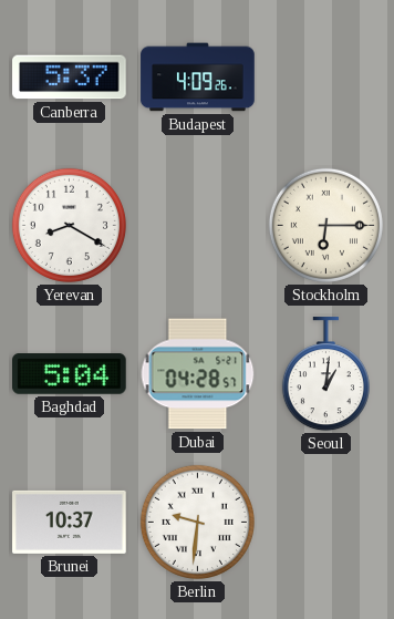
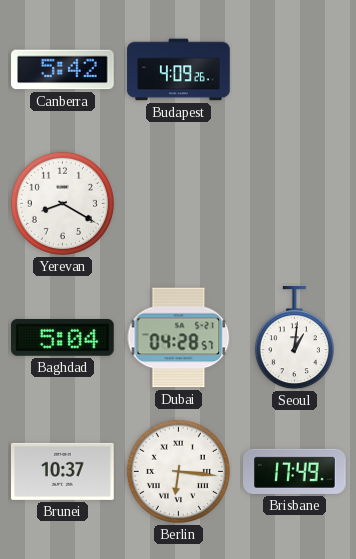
Canberra: 5:37 -> 5:42
Stockholm: 6:15 -> none
Berlin: 9:31 -> 6:16
Brisbane: none -> 17:49
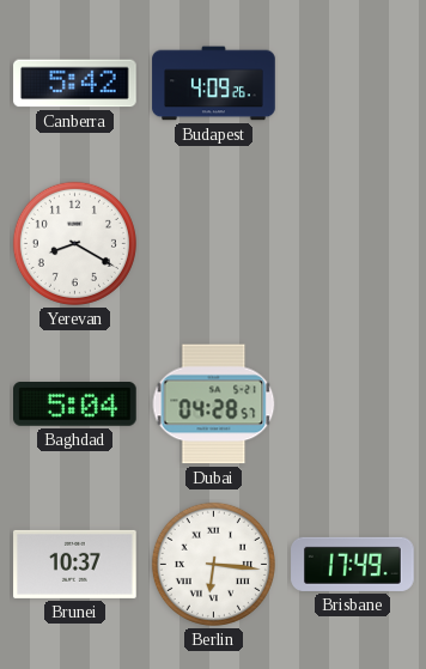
Seoul: 1:01 -> none
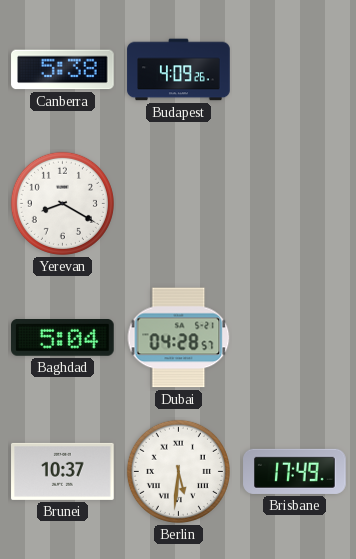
Canberra: 5:42 -> 5:38
Berlin: 6:16 -> 5:31
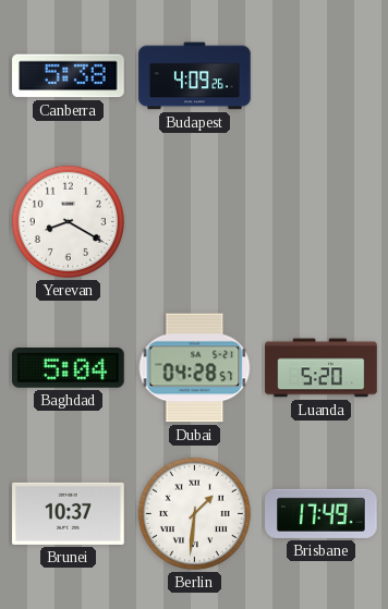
Luanda: none -> 5:20
Berlin: 5:31 -> 1:31
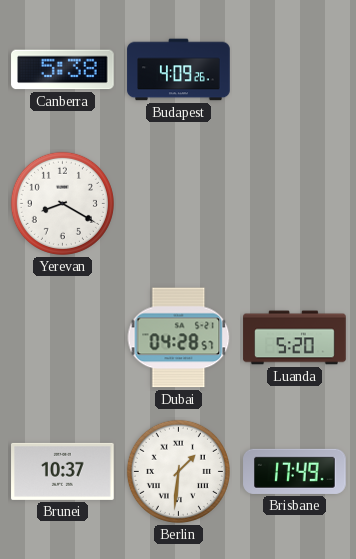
Baghdad: 5:04 -> none
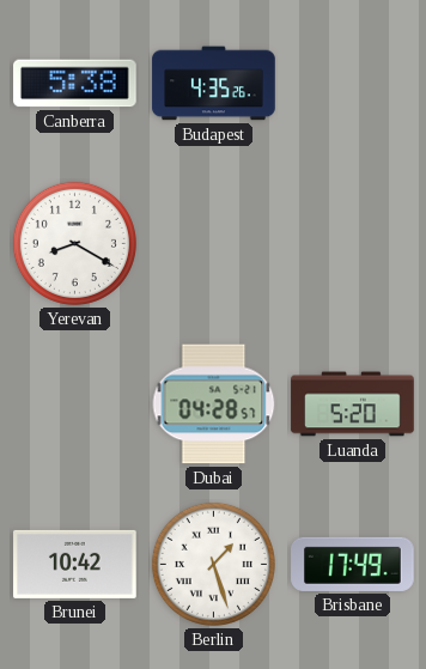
Budapest: 4:09 -> 4:35
Brunei: 10:37 -> 10:42
Berlin: 1:31 -> 1:27
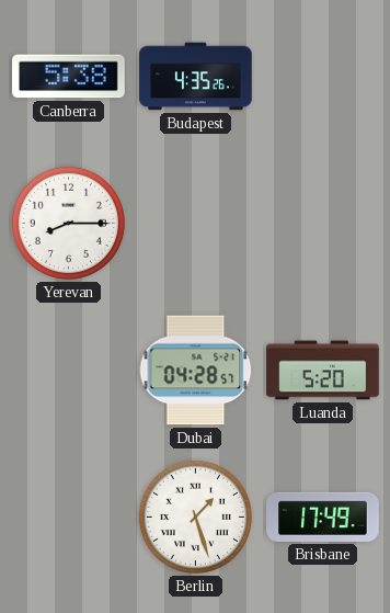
Yerevan: 8:20 -> 8:15
Brunei: 10:42 -> none
